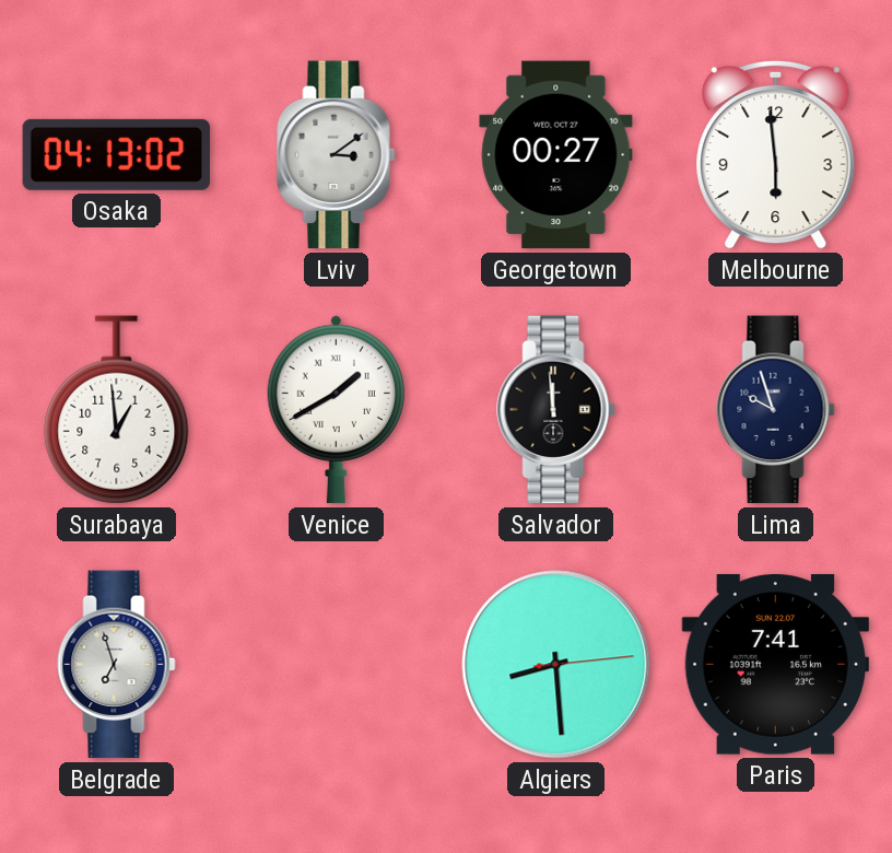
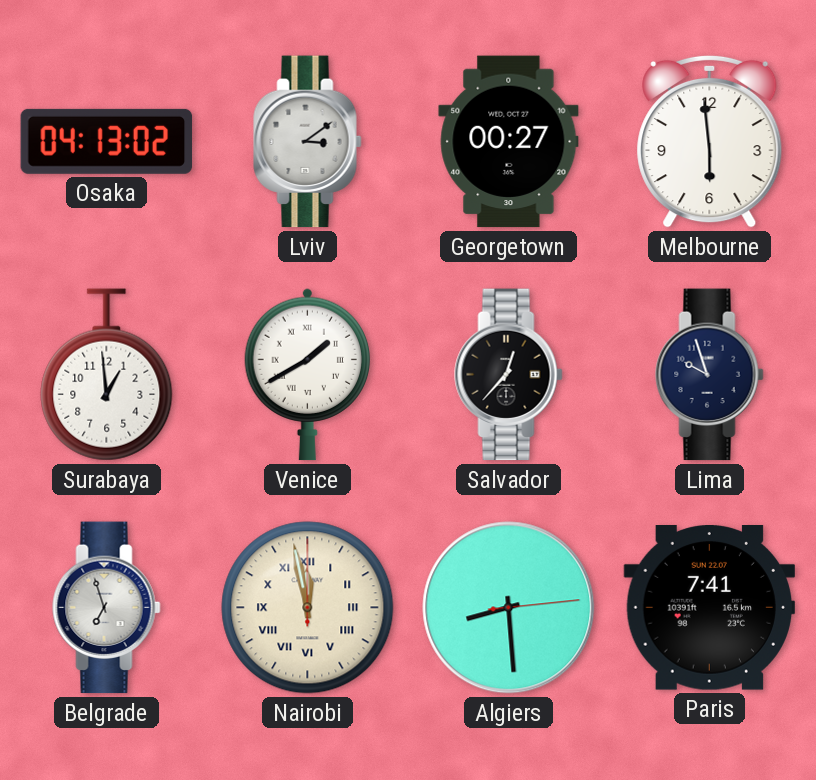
Salvador: 11:59 -> 12:37
Nairobi: none -> 11:58
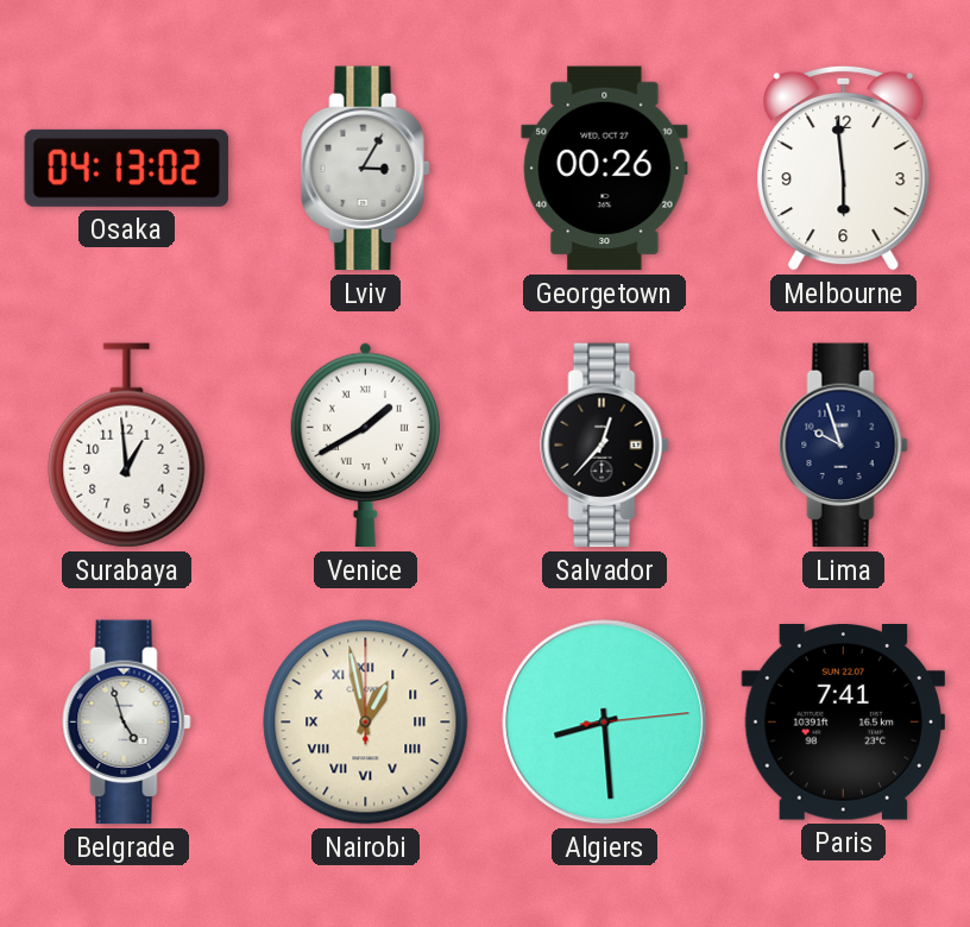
Lviv: 3:09 -> 3:05
Georgetown: 00:27 -> 00:26
Belgrade: 6:57 -> 4:57
Nairobi: 11:58 -> 12:58
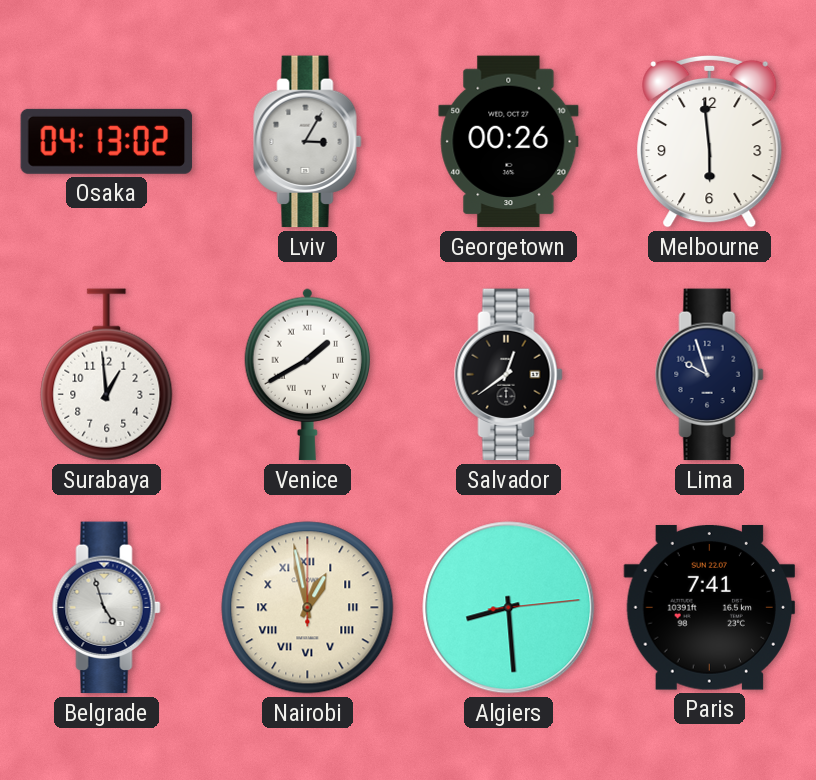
Salvador: 12:37 -> 12:39
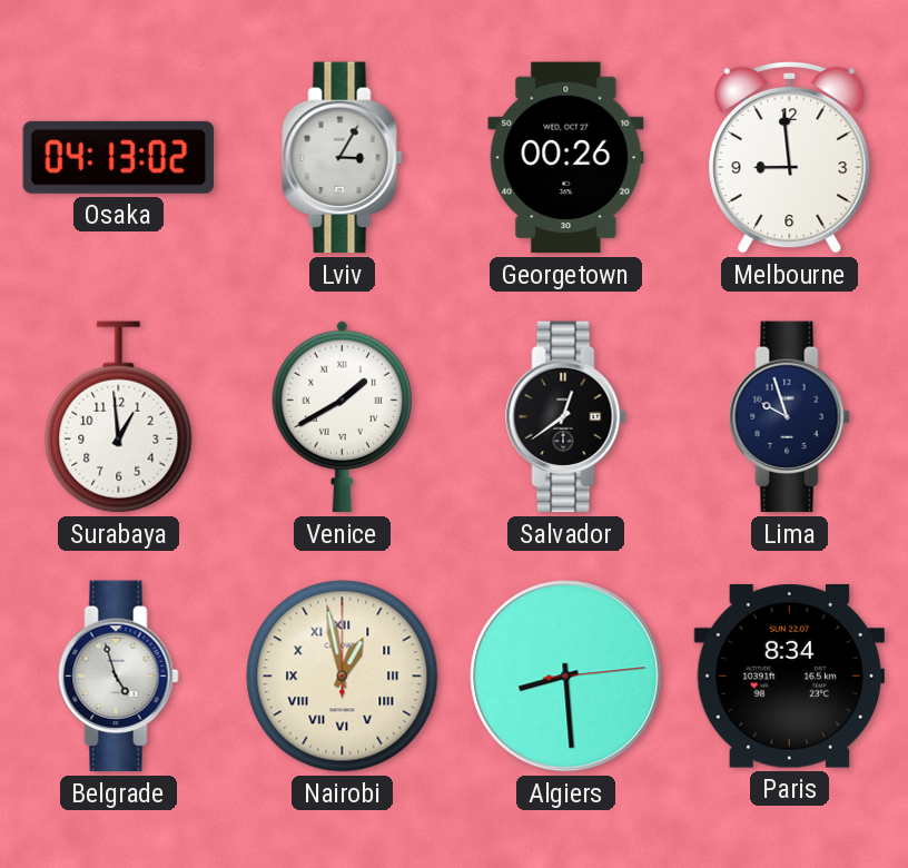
Melbourne: 5:59 -> 8:59
Paris: 7:41 -> 8:34
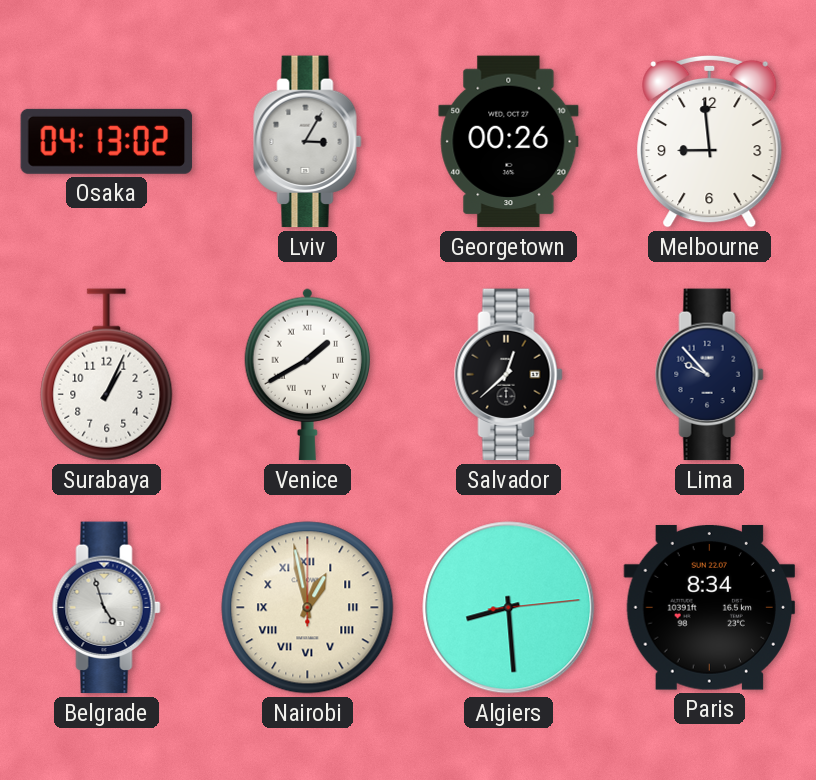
Surabaya: 12:59 -> 1:04
Salvador: 12:39 -> 12:38
Lima: 9:57 -> 9:53
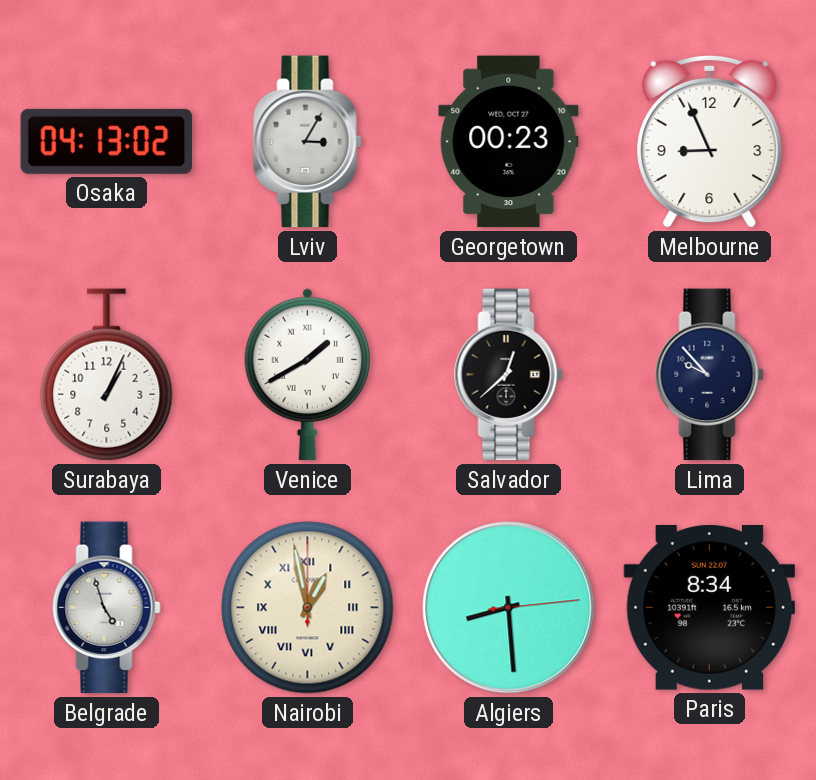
Georgetown: 00:26 -> 00:23
Melbourne: 8:59 -> 8:56
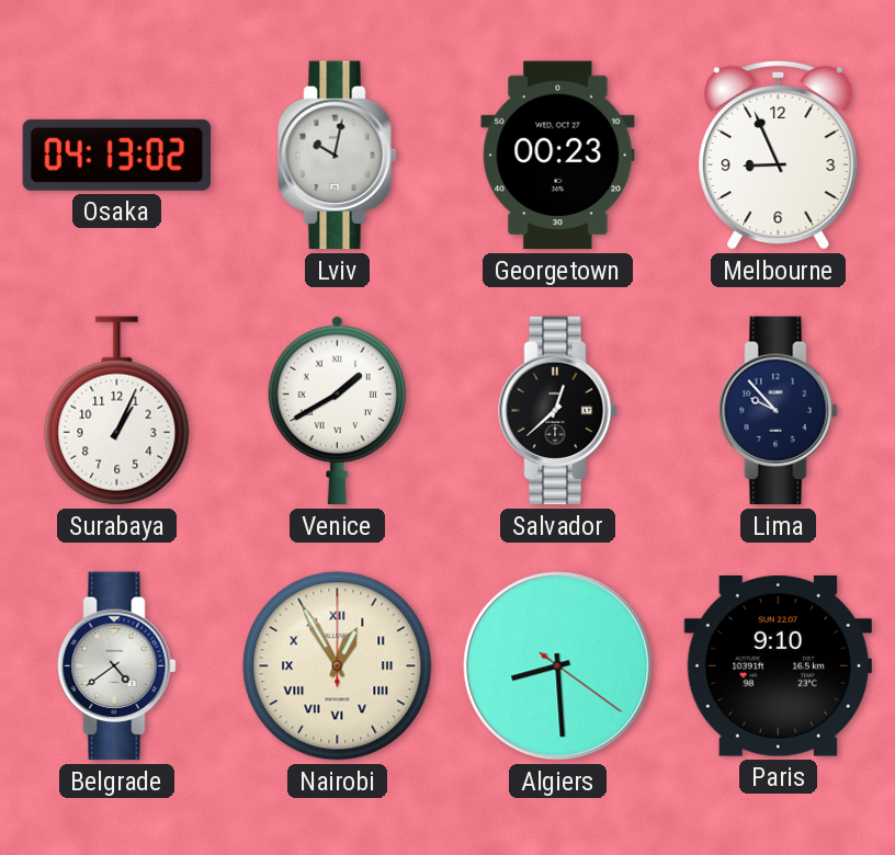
Lviv: 3:05 -> 10:02
Belgrade: 4:57 -> 4:39
Nairobi: 12:58 -> 12:55
Algiers: 8:29:14 -> 8:29:21
Paris: 8:34 -> 9:10
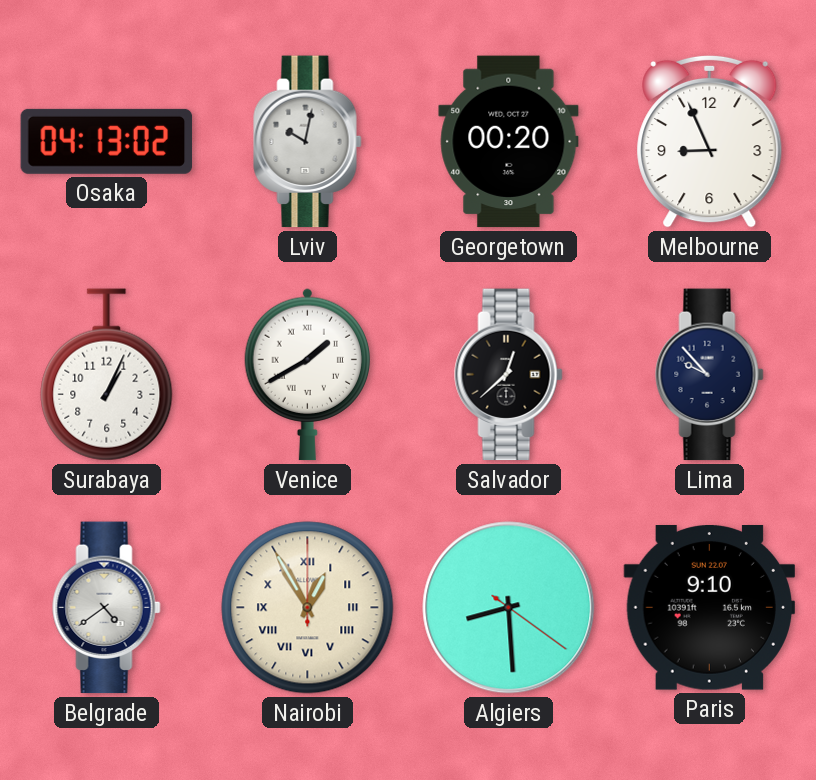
Georgetown: 00:23 -> 00:20
